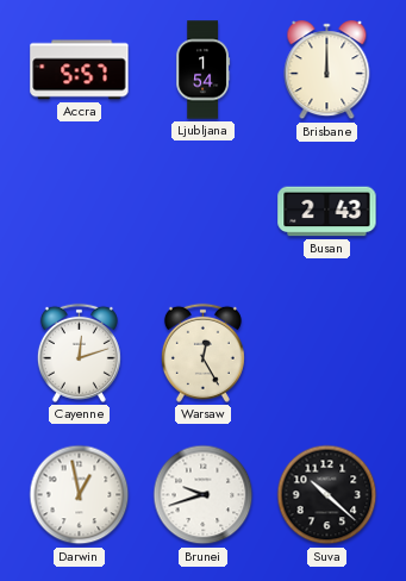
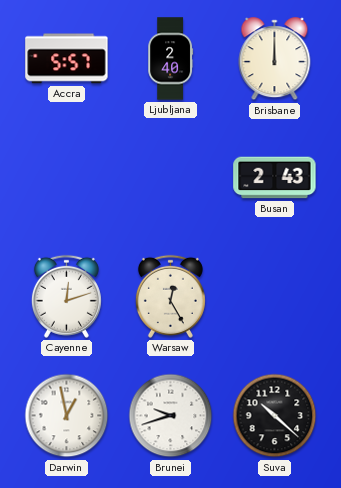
Ljubljana: 1:54 -> 2:40
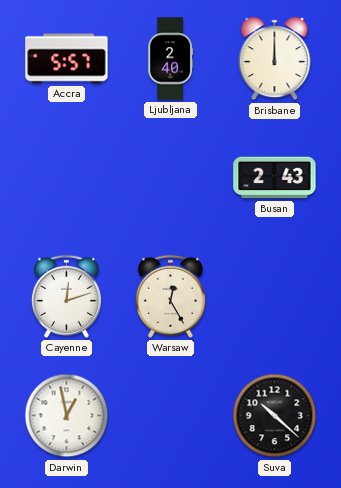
Brunei: 9:42 -> none
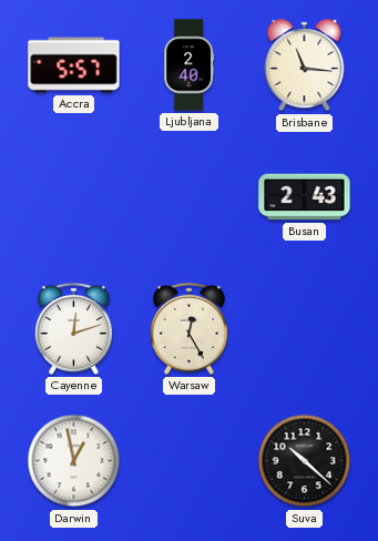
Brisbane: 12:00 -> 11:16
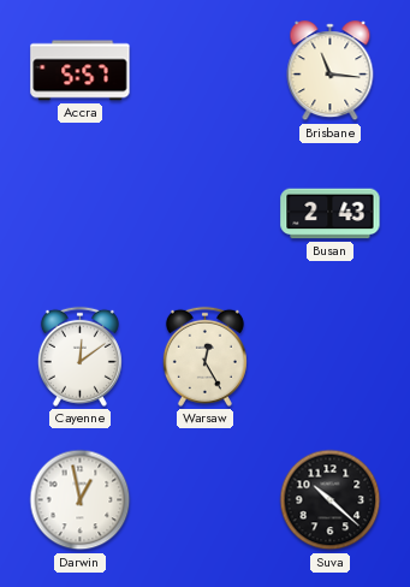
Ljubljana: 2:40 -> none
Cayenne: 12:12 -> 12:09
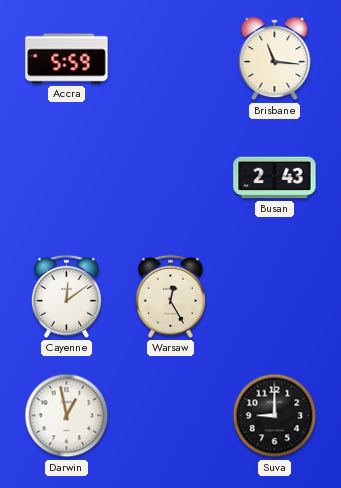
Accra: 5:57 -> 5:59
Suva: 10:22 -> 9:00
